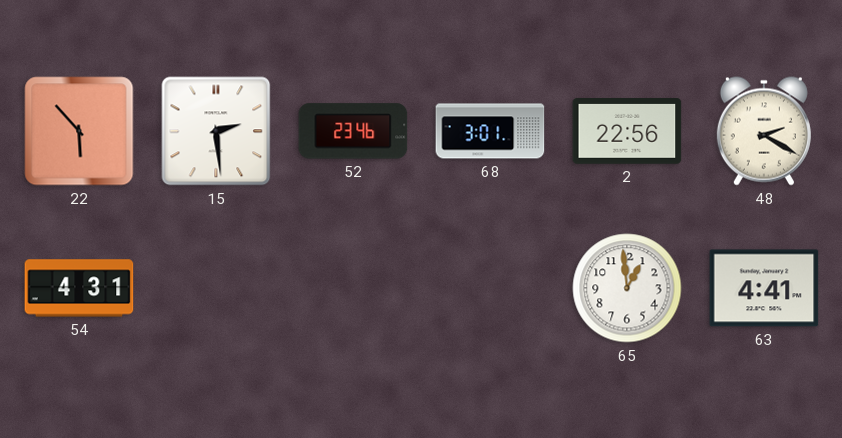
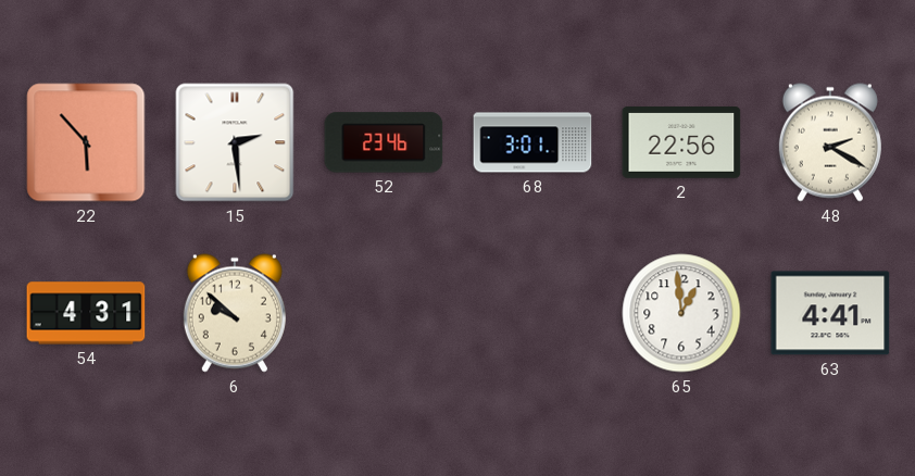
6: none -> 9:52
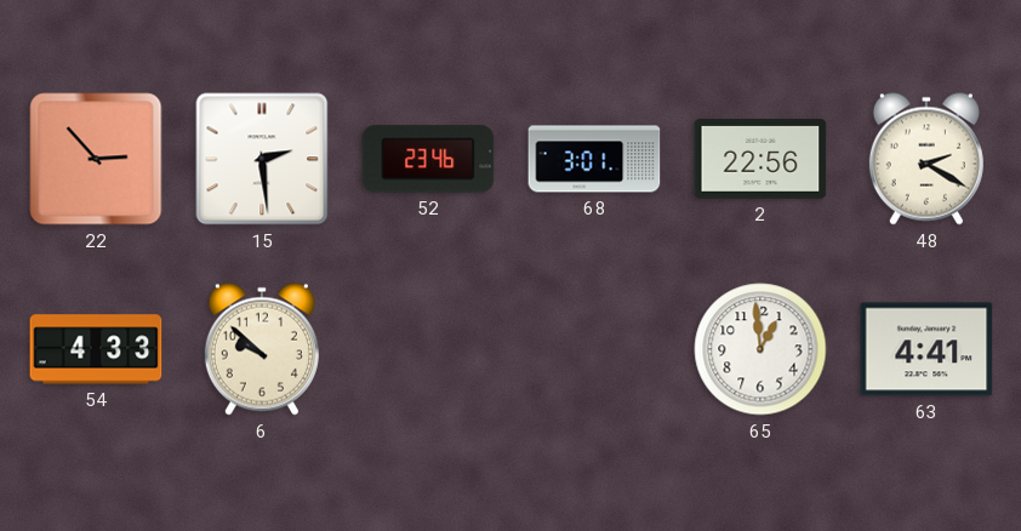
22: 5:53 -> 2:53
54: 4:31 -> 4:33
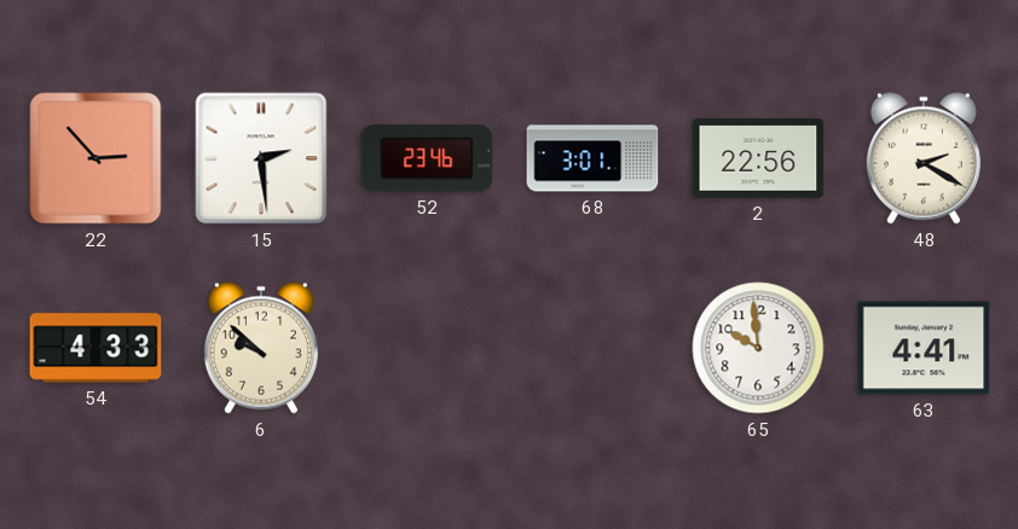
65: 12:59 -> 9:59
